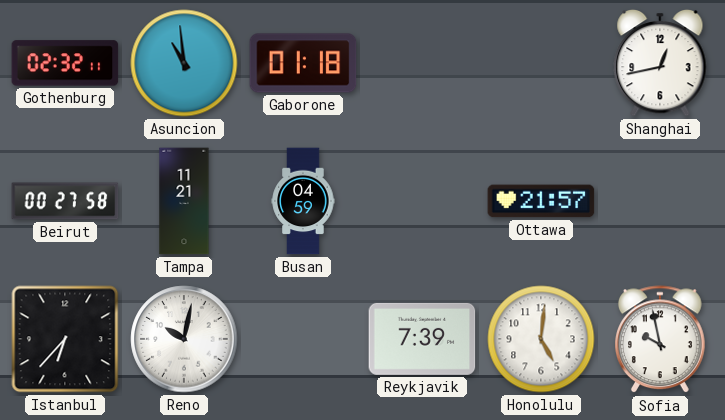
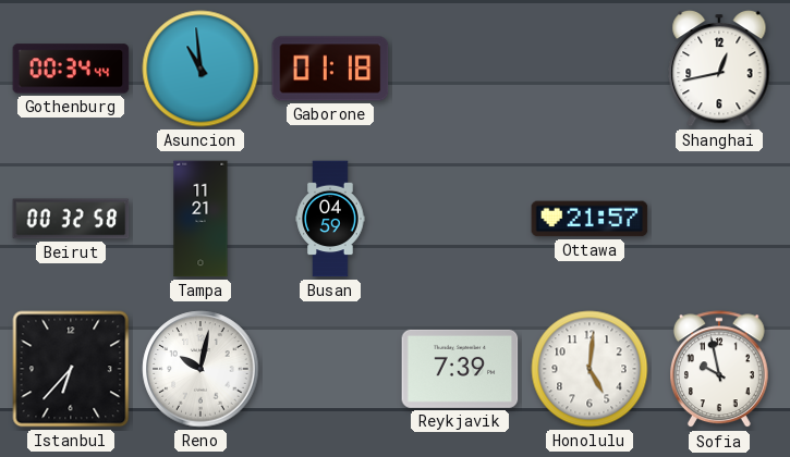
Gothenburg: 02:32 -> 00:34
Beirut: 00:27 -> 00:32
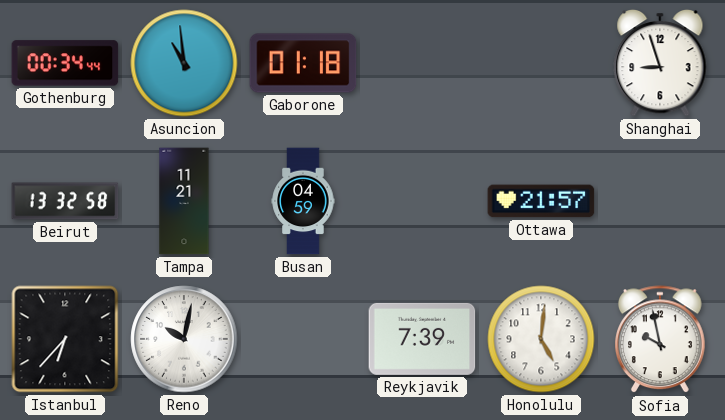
Shanghai: 12:43 -> 8:57
Beirut: 00:32 -> 13:32
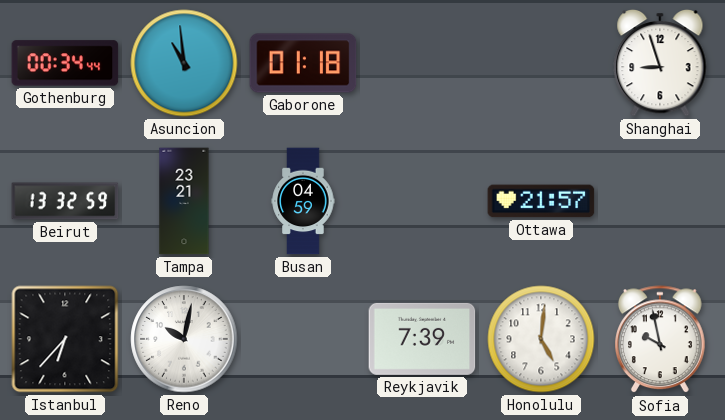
Beirut: 13:32:58 -> 13:32:59
Tampa: 11:21 -> 23:21
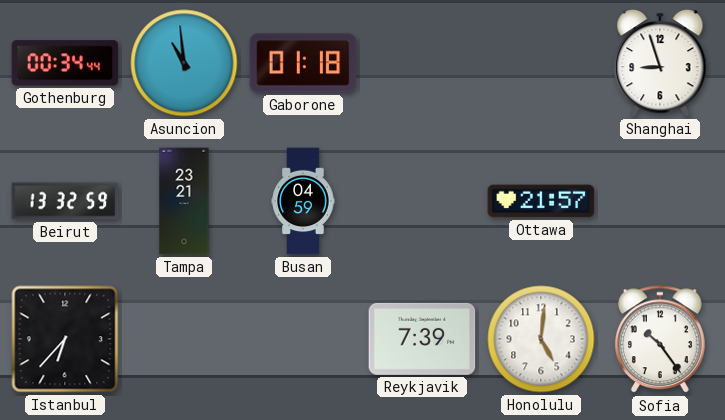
Reno: 10:02 -> none
Sofia: 9:58 -> 10:24
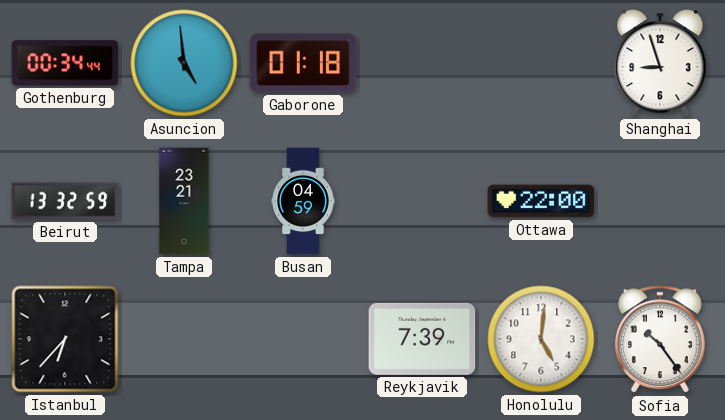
Asuncion: 10:59 -> 4:59
Ottawa: 21:57 -> 22:00
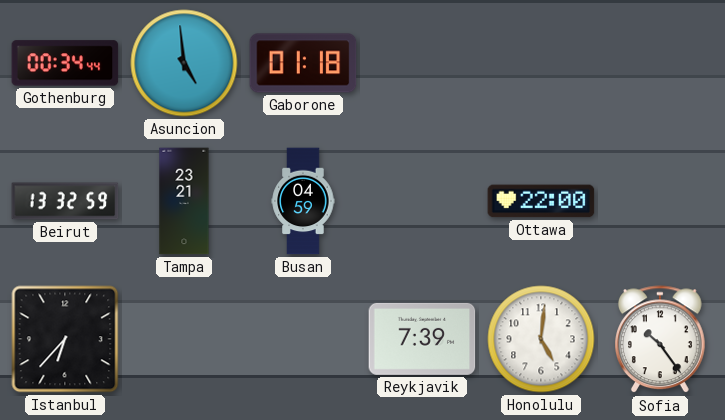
Shanghai: 8:57 -> none
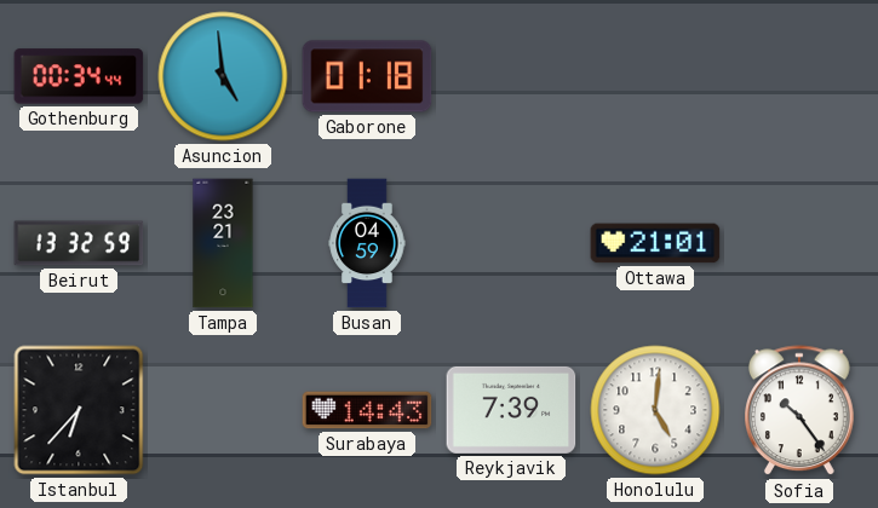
Ottawa: 22:00 -> 21:01
Surabaya: none -> 14:43
